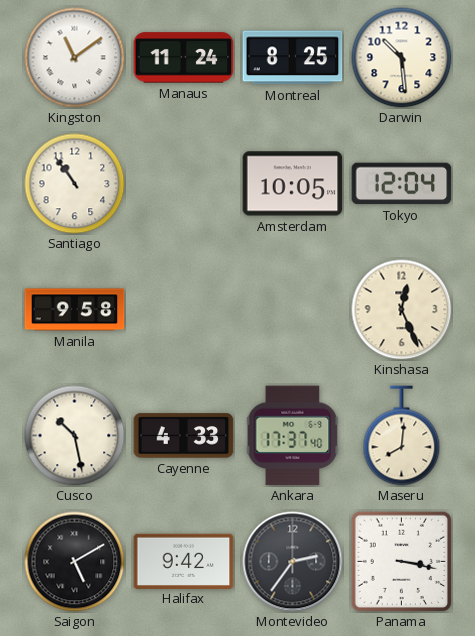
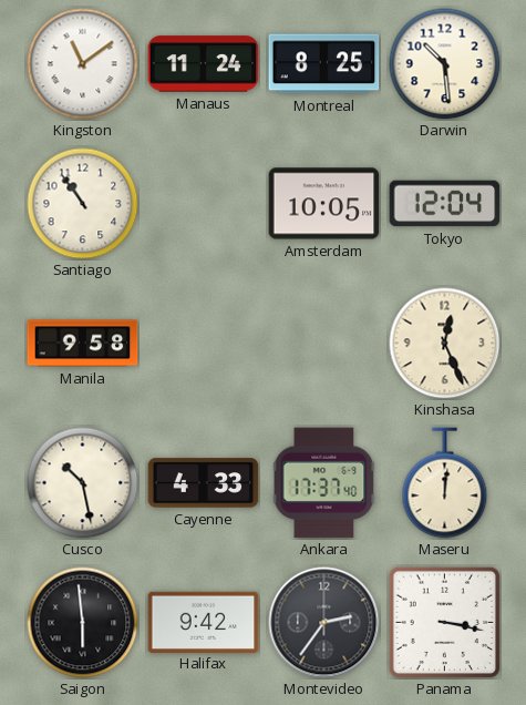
Maseru: 8:01 -> 12:01
Saigon: 5:10 -> 5:59
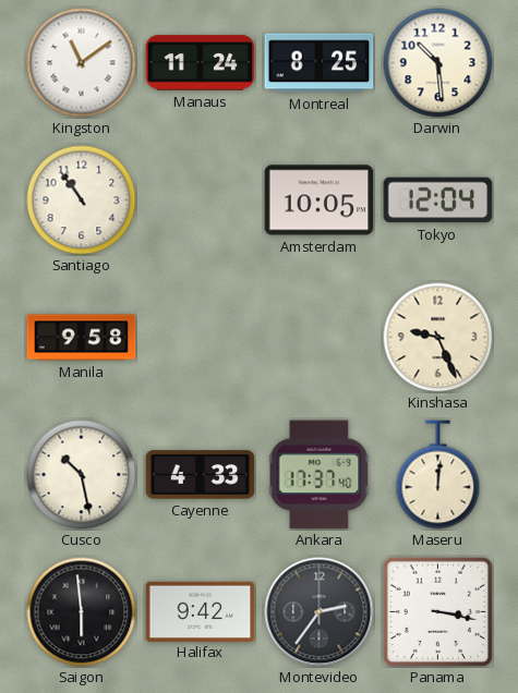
Kinshasa: 12:26 -> 9:26
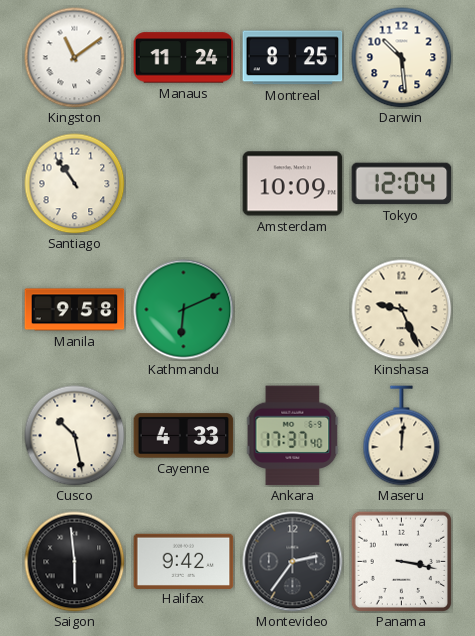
Amsterdam: 10:05 -> 10:09
Kathmandu: none -> 6:11
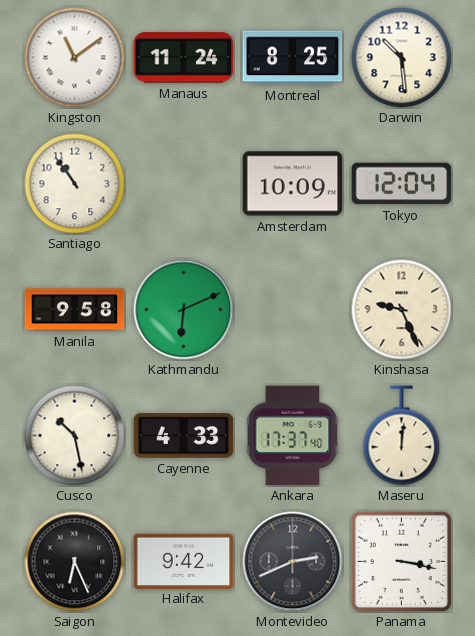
Saigon: 5:59 -> 6:26
Montevideo: 2:36 -> 2:41
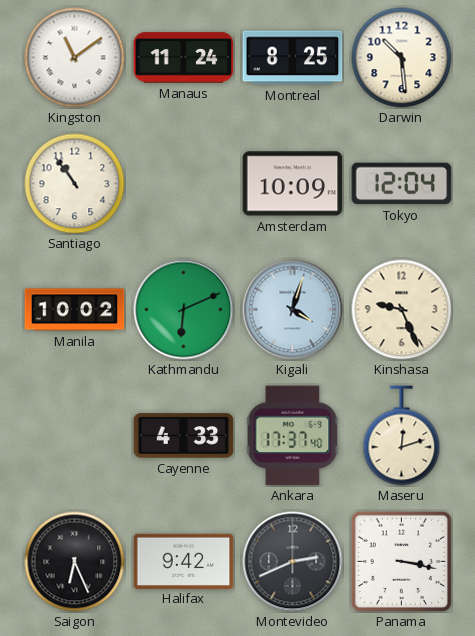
Manila: 9:58 -> 10:02
Kigali: none -> 4:03
Cusco: 10:28 -> none
Maseru: 12:01 -> 12:12
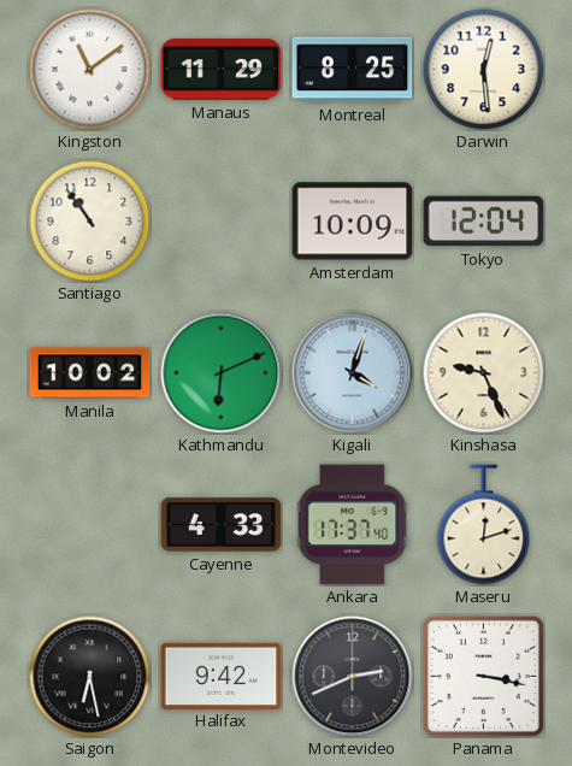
Manaus: 11:24 -> 11:29
Darwin: 10:29 -> 12:29
Saigon: 6:26 -> 6:28
